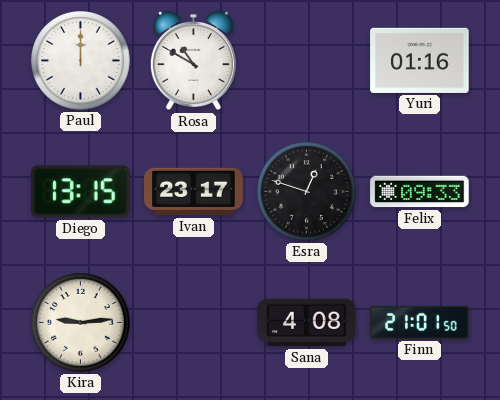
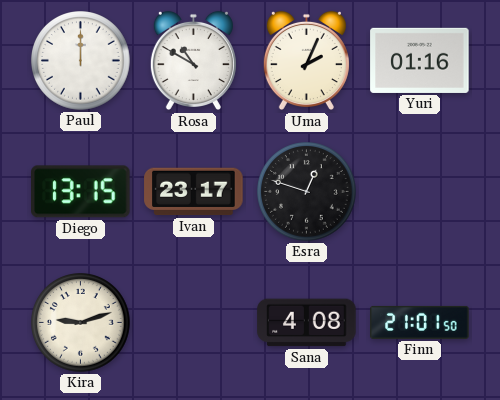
Uma: none -> 2:04
Felix: 09:33 -> none
Kira: 9:14 -> 9:12
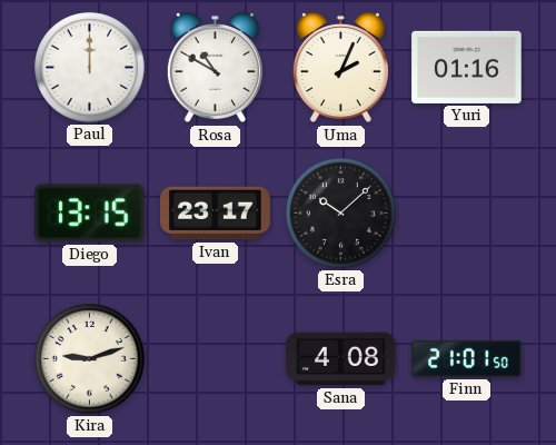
Esra: 12:48 -> 10:08
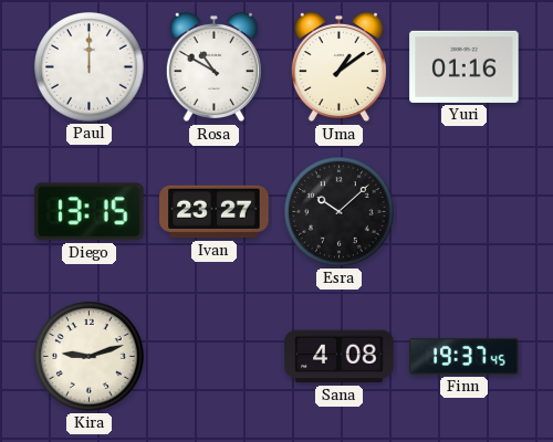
Uma: 2:04 -> 1:09
Ivan: 23:17 -> 23:27
Finn: 21:01 -> 19:37
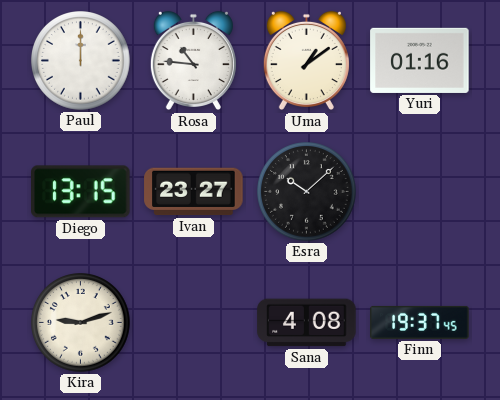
Rosa: 10:50 -> 10:46
